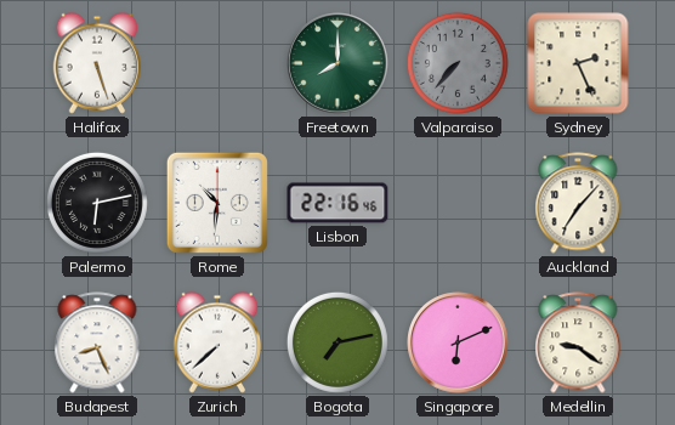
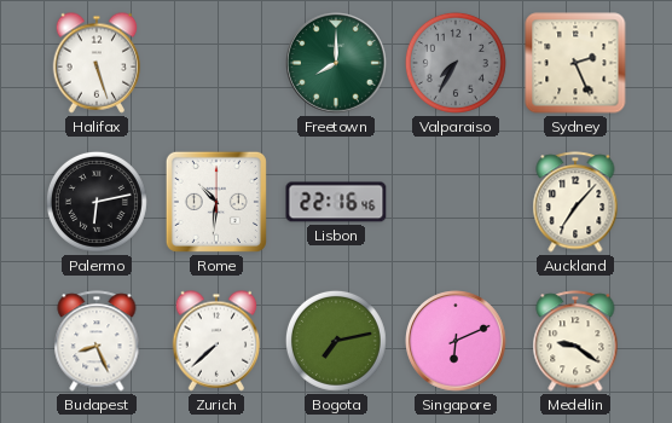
Valparaiso: 7:37 -> 7:35
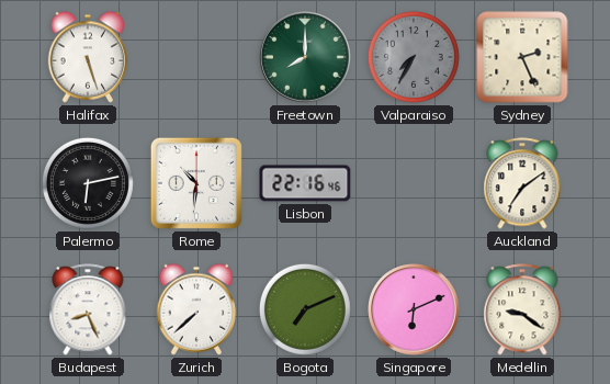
Auckland: 7:07 -> 7:09
Bogota: 7:13 -> 7:11
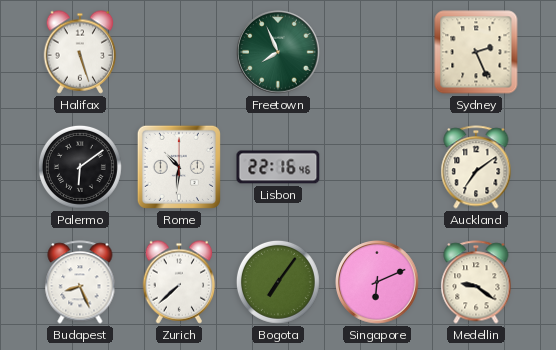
Freetown: 8:00 -> 7:56
Valparaiso: 7:35 -> none
Palermo: 6:13 -> 6:09
Bogota: 7:11 -> 7:06
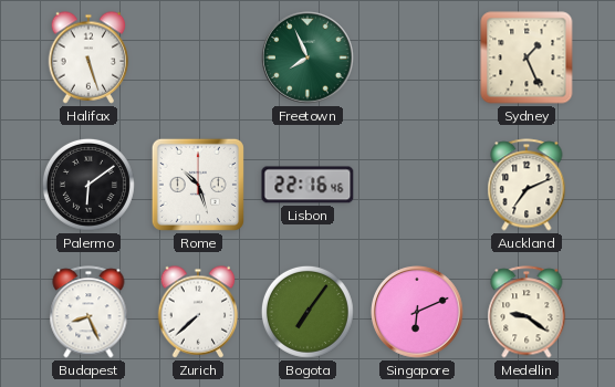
Sydney: 2:26 -> 1:26
Rome: 10:31 -> 10:27
Auckland: 7:09 -> 7:11
